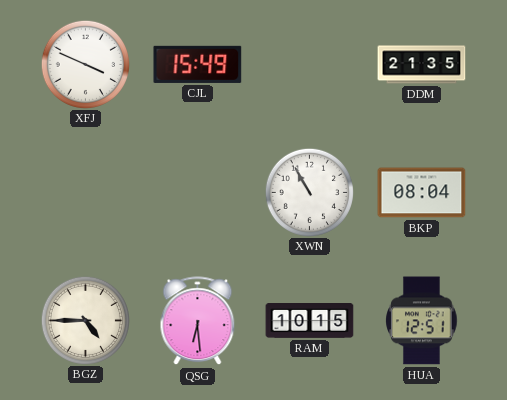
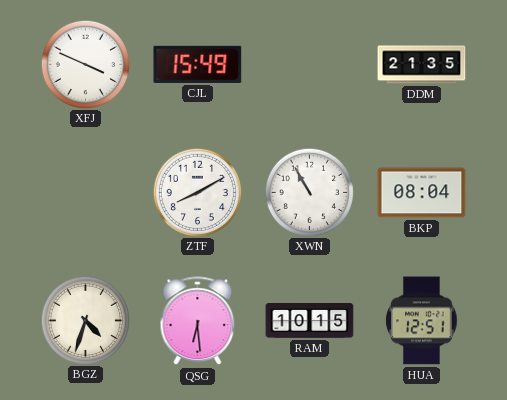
ZTF: none -> 8:10
BGZ: 4:45 -> 4:33
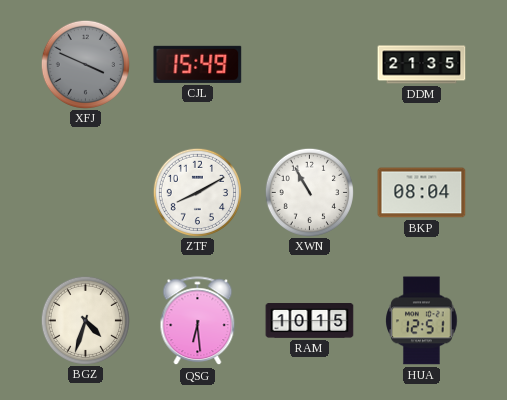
XFJ dial: white -> grey
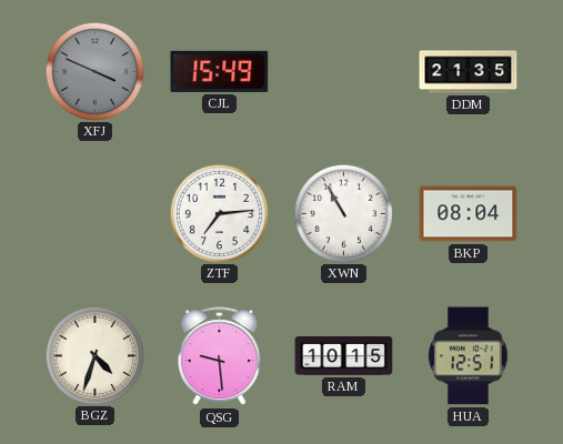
ZTF: 8:10 -> 7:14
QSG: 6:29 -> 9:29
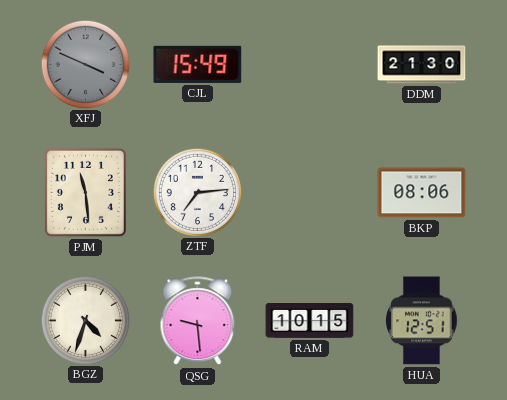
DDM: 21:35 -> 21:30
PJM: none -> 11:29
XWN: 10:55 -> none
BKP: 08:04 -> 08:06
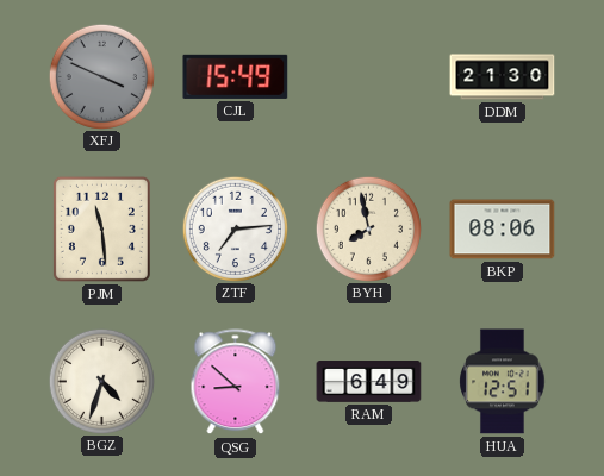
BYH: none -> 7:58
QSG: 9:29 -> 8:52
RAM: 10:15 -> 6:49
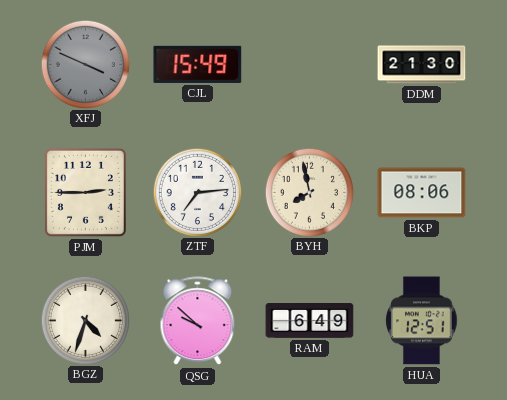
PJM: 11:29 -> 2:45
QSG: 8:52 -> 9:52
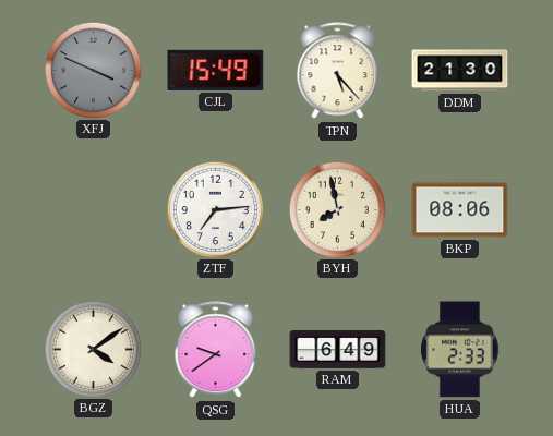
TPN: none -> 5:23
PJM: 2:45 -> none
BGZ: 4:33 -> 4:09
QSG: 9:52 -> 9:39
HUA: 12:51 -> 2:33
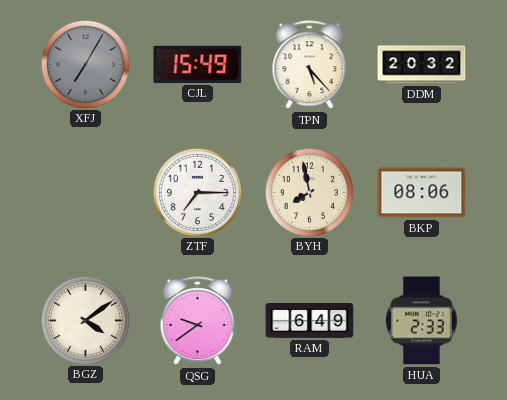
XFJ: 3:49 -> 7:05
DDM: 21:30 -> 20:32
ZTF: 7:14 -> 7:15
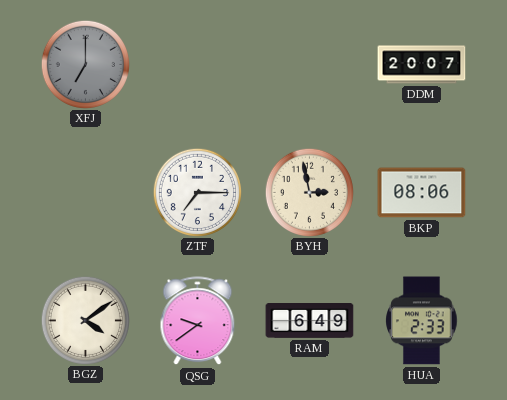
XFJ: 7:05 -> 7:00
CJL: 15:49 -> none
TPN: 5:23 -> none
DDM: 20:32 -> 20:07
BYH: 7:58 -> 2:58
